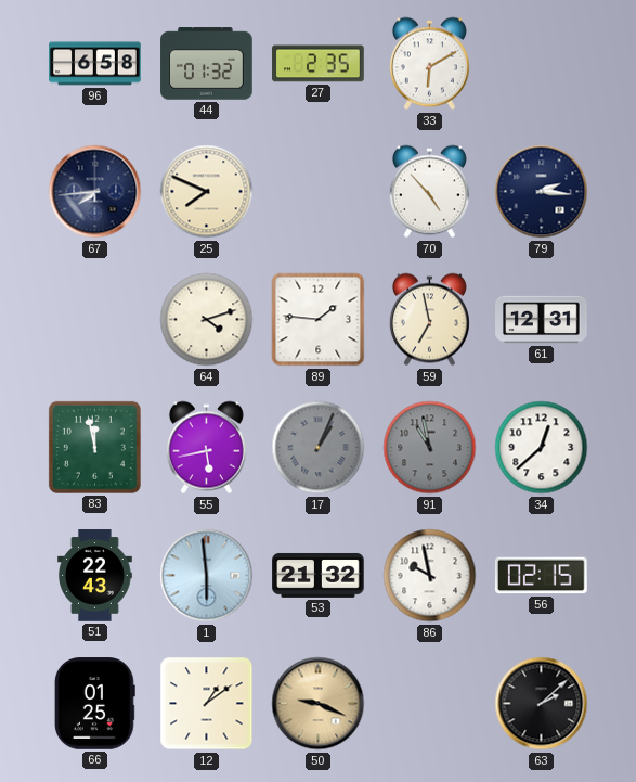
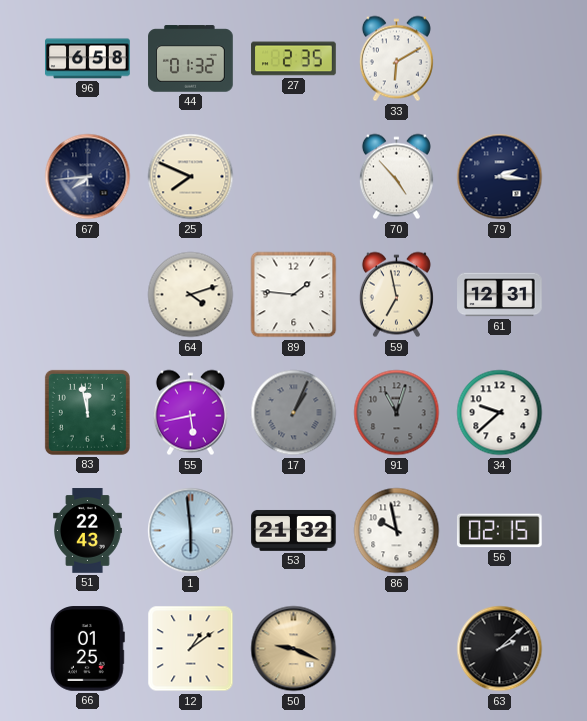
91: 10:58 -> 11:03
34: 12:38 -> 9:38
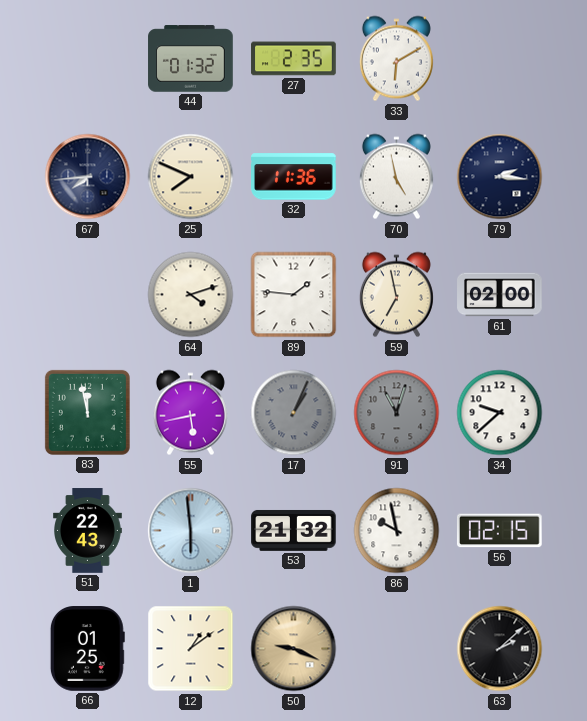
96: 6:58 -> none
32: none -> 11:36
70: 4:53 -> 4:58
61: 12:31 -> 02:00
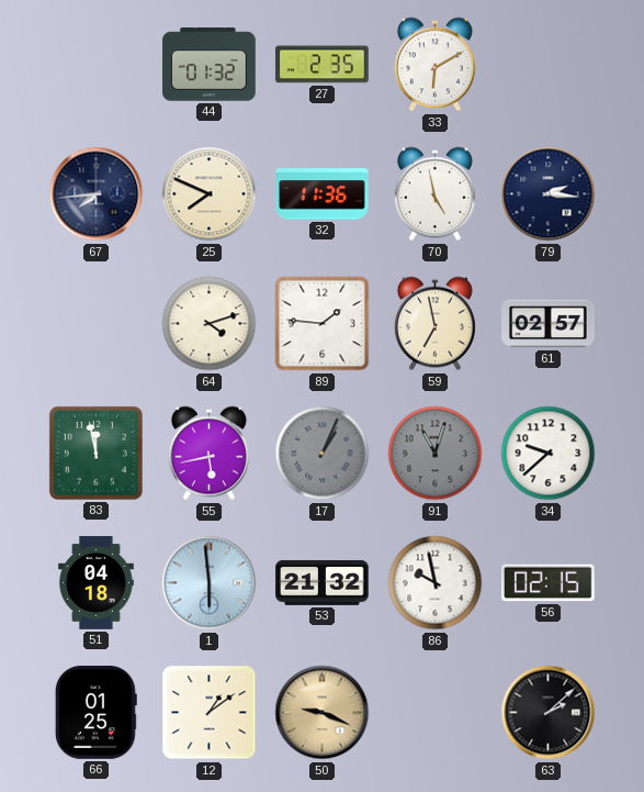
61: 02:00 -> 02:57
51: 22:43 -> 04:18
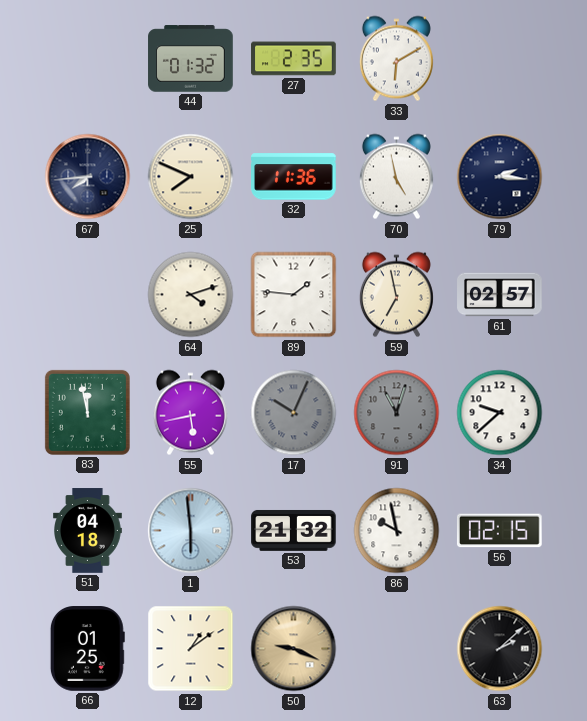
17: 1:04 -> 10:04
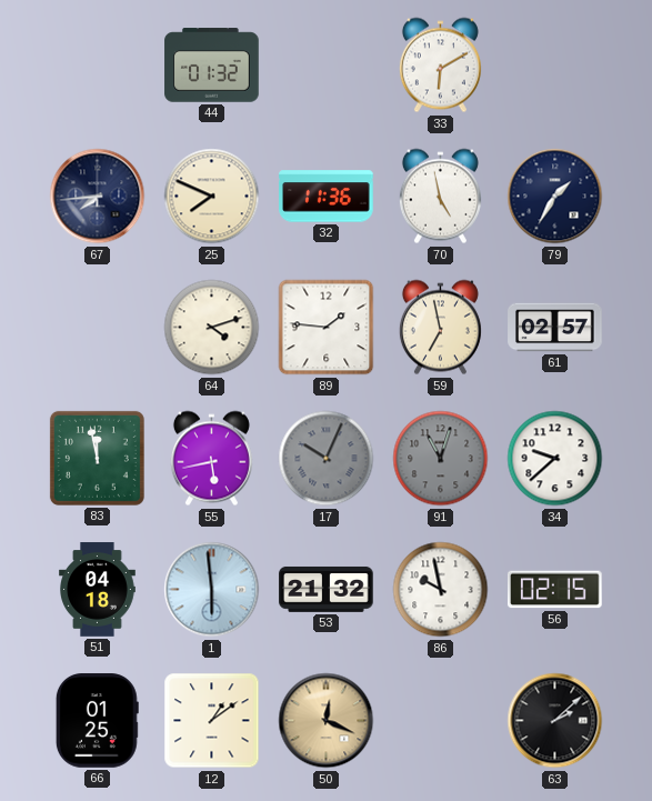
27: 2:35 -> none
79: 2:16 -> 1:35
50: 9:19 -> 12:19
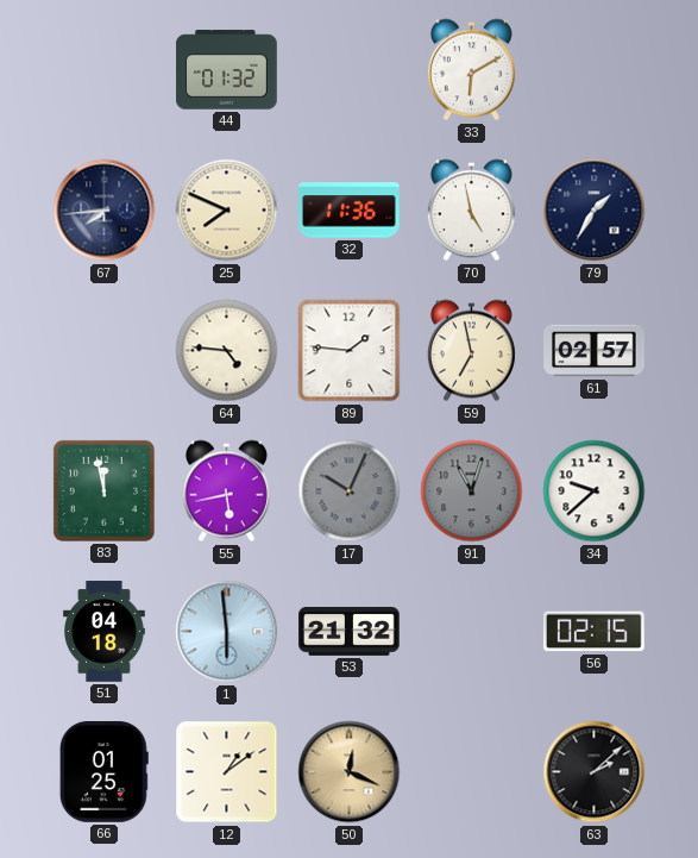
64: 4:12 -> 4:46
86: 9:58 -> none
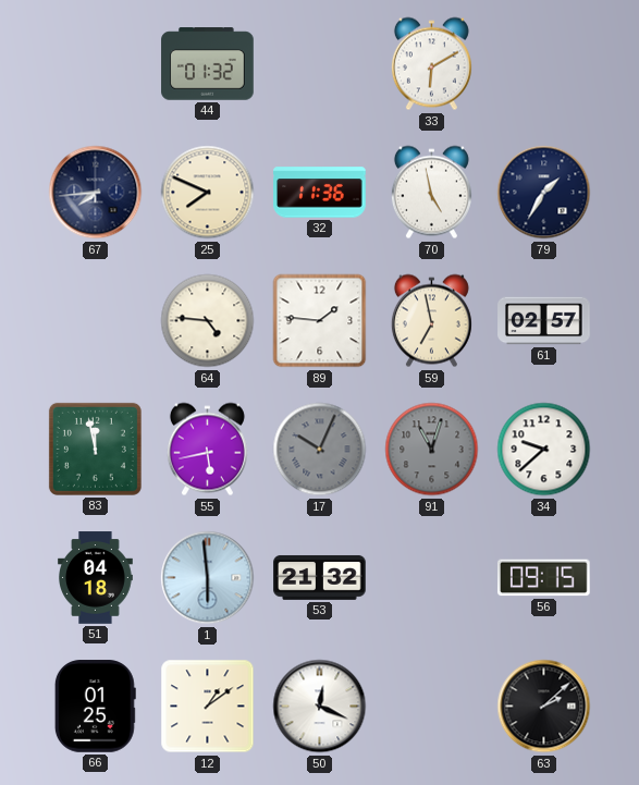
56: 02:15 -> 09:15
50 dial: champagne -> white
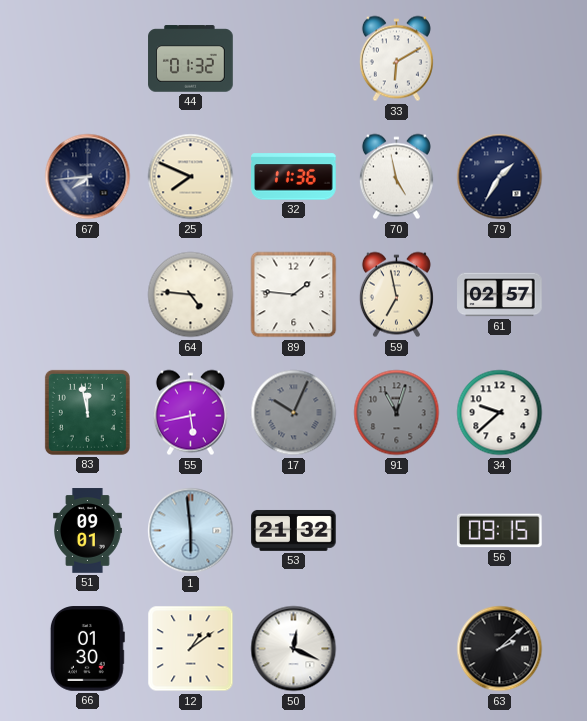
51: 04:18 -> 09:01
66: 01:25 -> 01:30
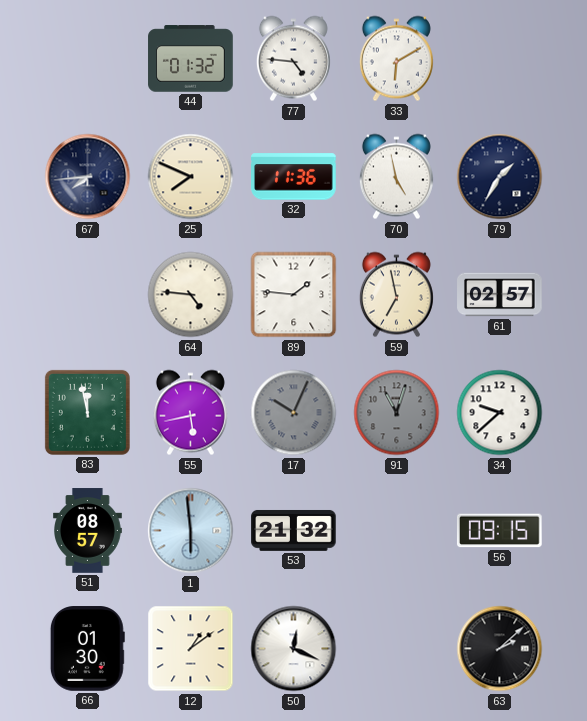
77: none -> 4:46
51: 09:01 -> 08:57
